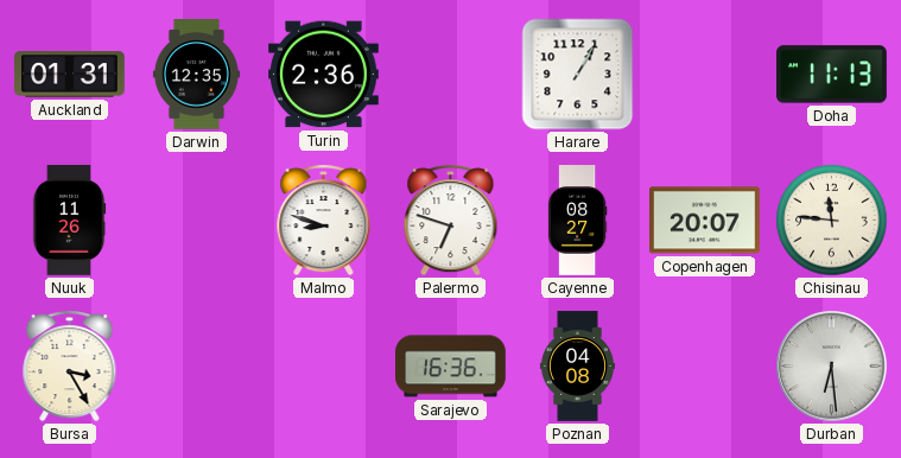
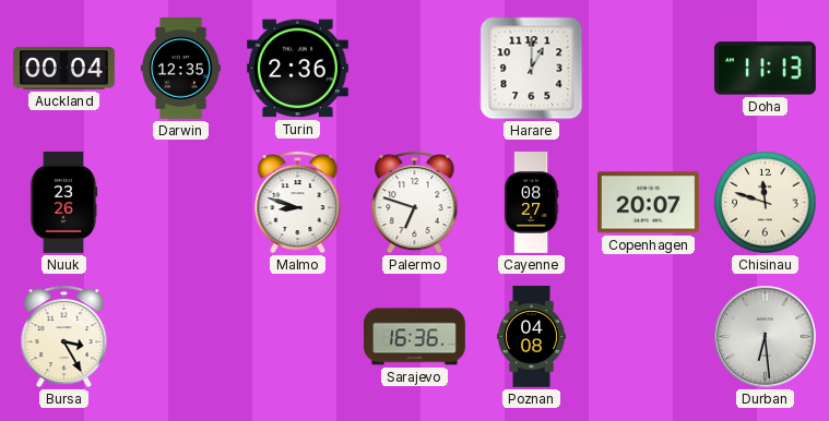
Auckland: 01:31 -> 00:04
Harare: 1:05 -> 1:00
Nuuk: 11:26 -> 23:26
Chisinau: 11:46 -> 11:48
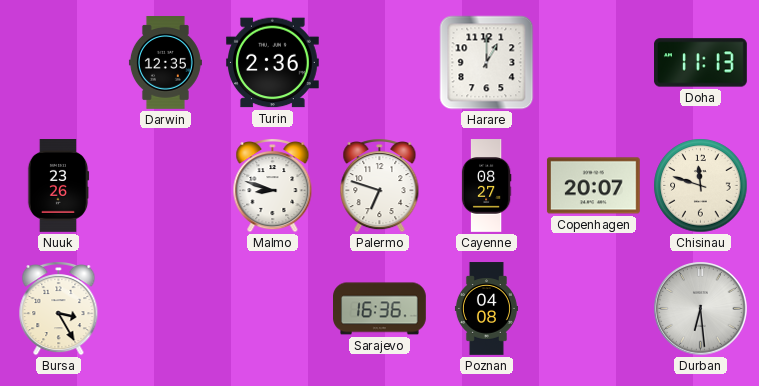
Auckland: 00:04 -> none
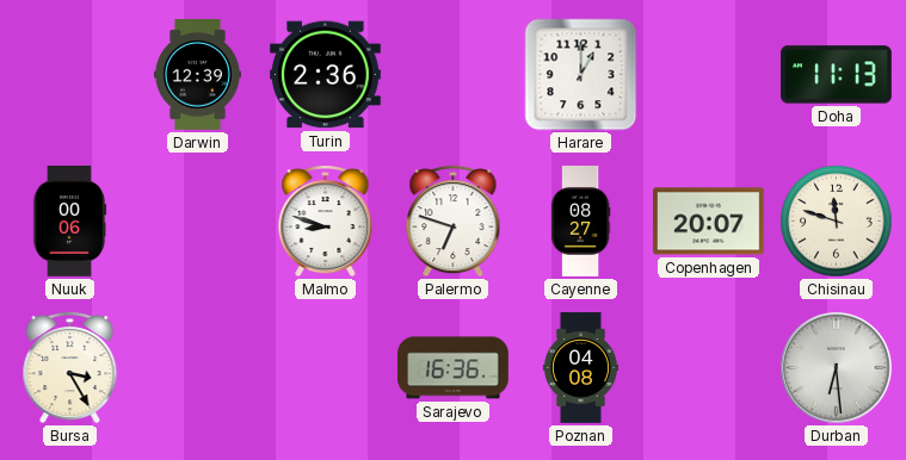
Darwin: 12:35 -> 12:39
Nuuk: 23:26 -> 00:06
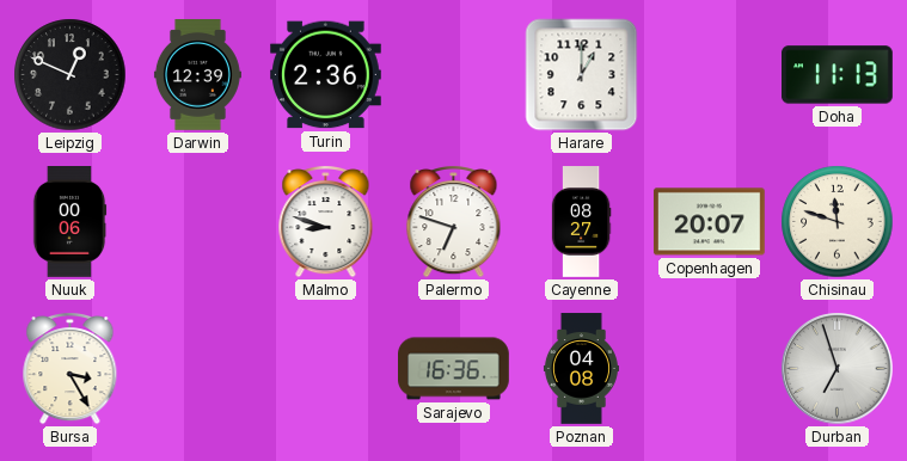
Leipzig: none -> 12:49
Durban: 6:29 -> 6:57
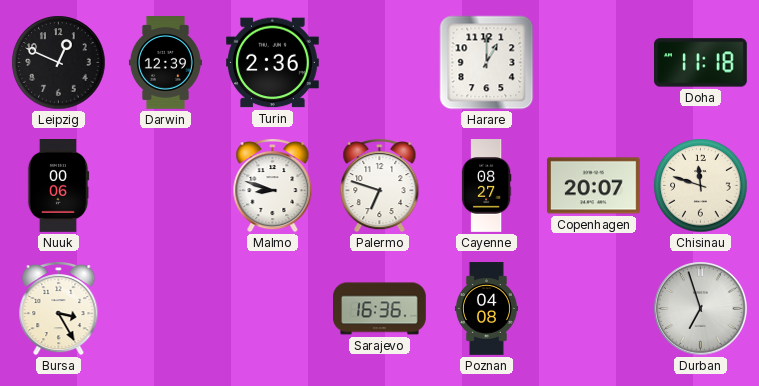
Doha: 11:13 -> 11:18
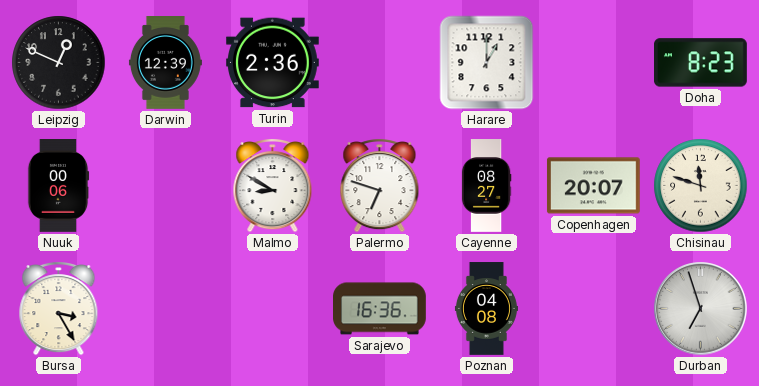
Doha: 11:18 -> 8:23
Malmo: 8:48 -> 8:50
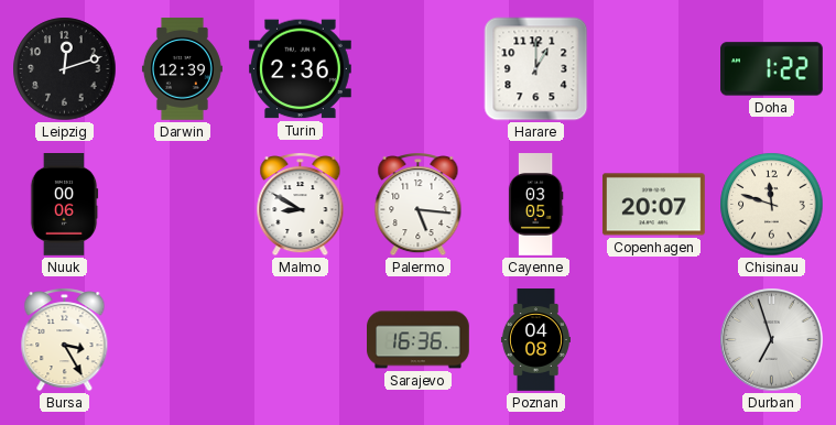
Leipzig: 12:49 -> 12:12
Doha: 8:23 -> 1:22
Palermo: 6:48 -> 5:16
Cayenne: 08:27 -> 03:05
